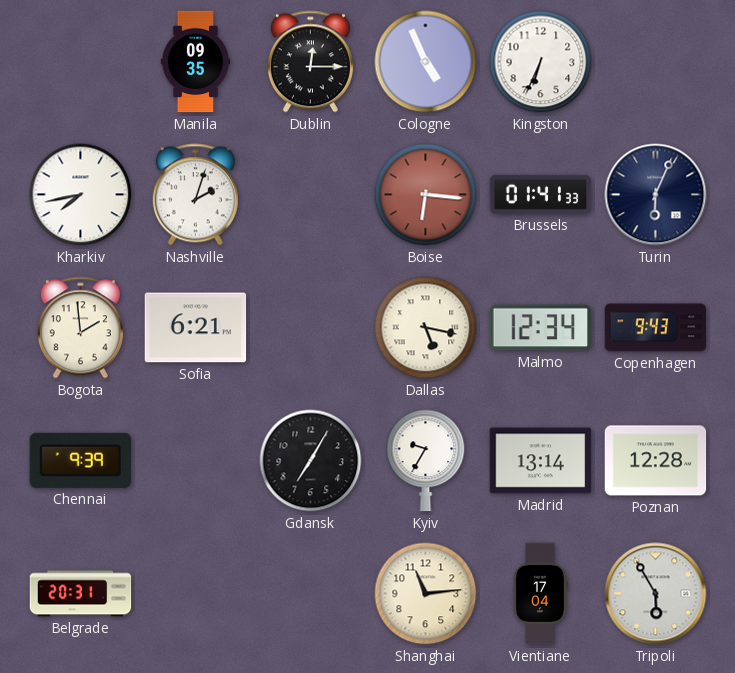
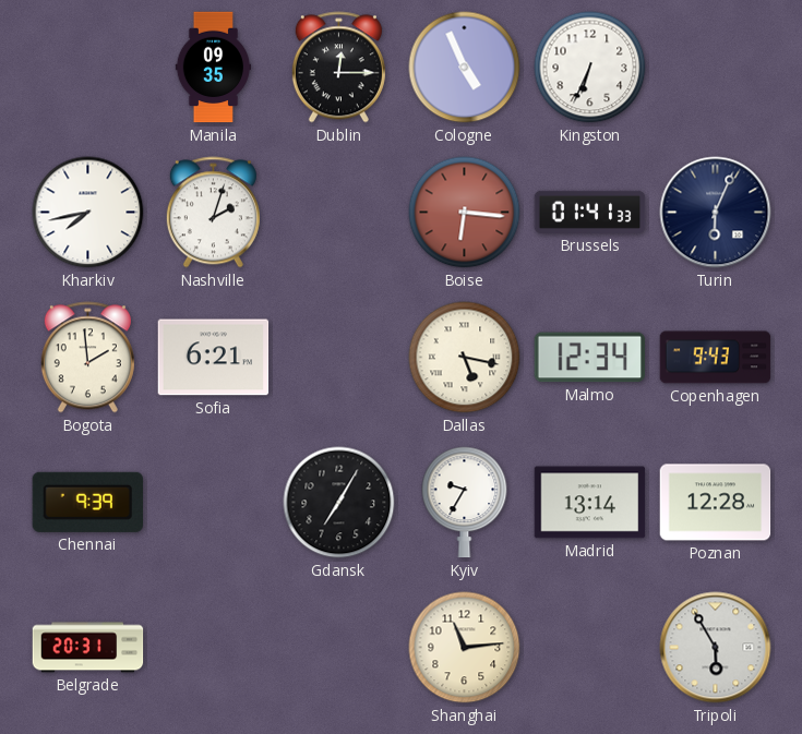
Vientiane: 17:04 -> none
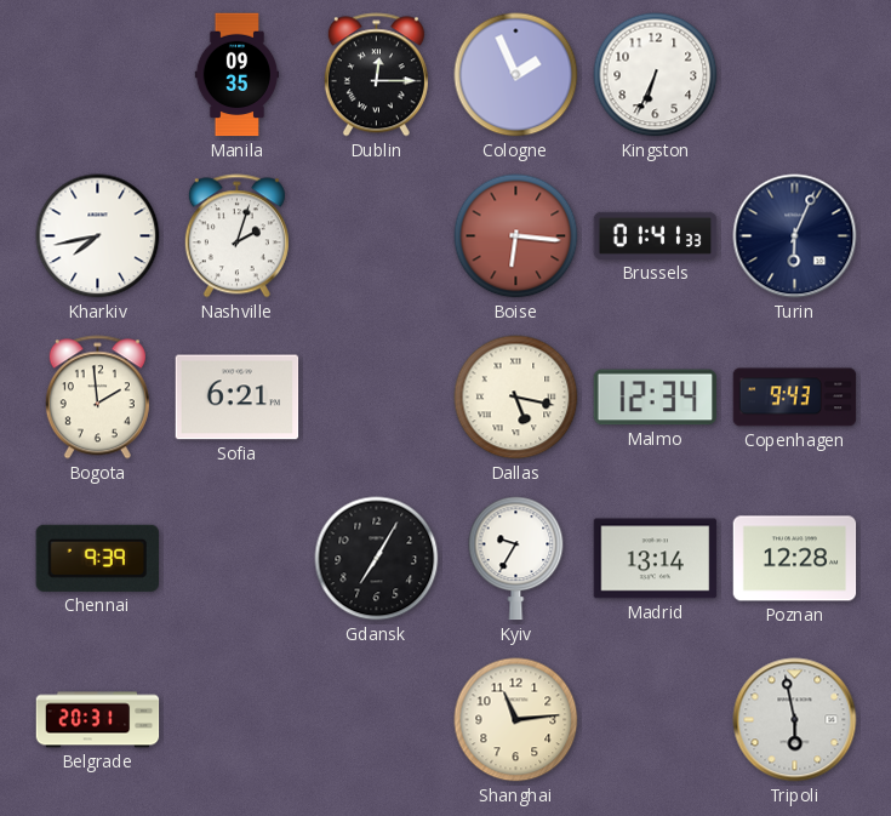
Cologne: 4:56 -> 1:56
Tripoli: 5:55 -> 5:58
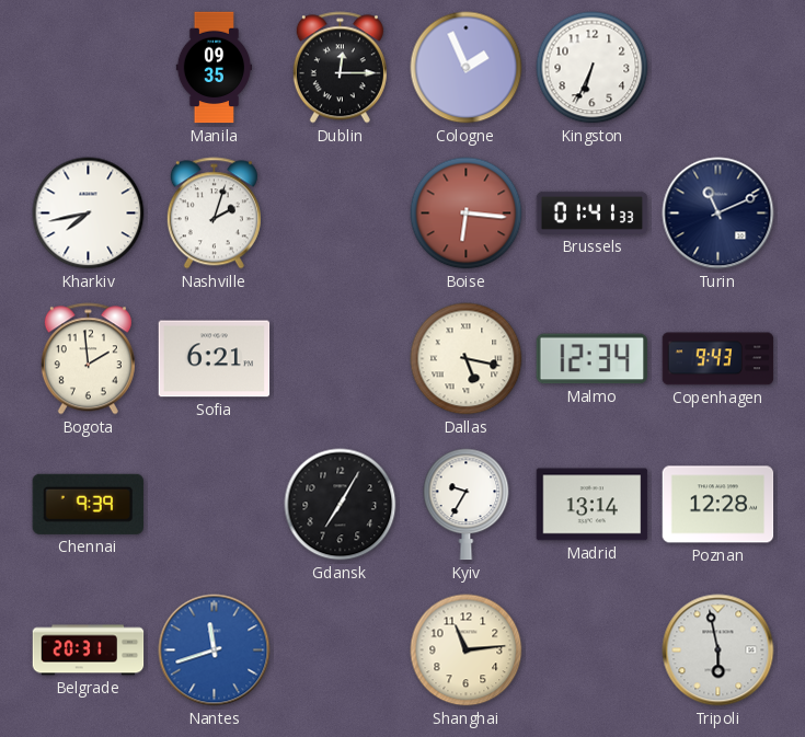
Turin: 6:04 -> 11:11
Nantes: none -> 11:42
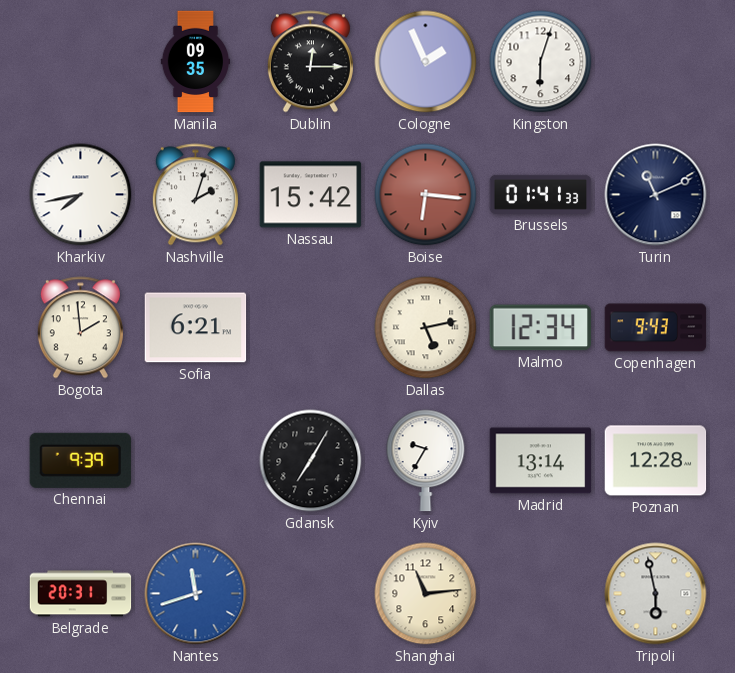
Kingston: 6:34 -> 6:03
Nassau: none -> 15:42
Dallas: 5:17 -> 5:13
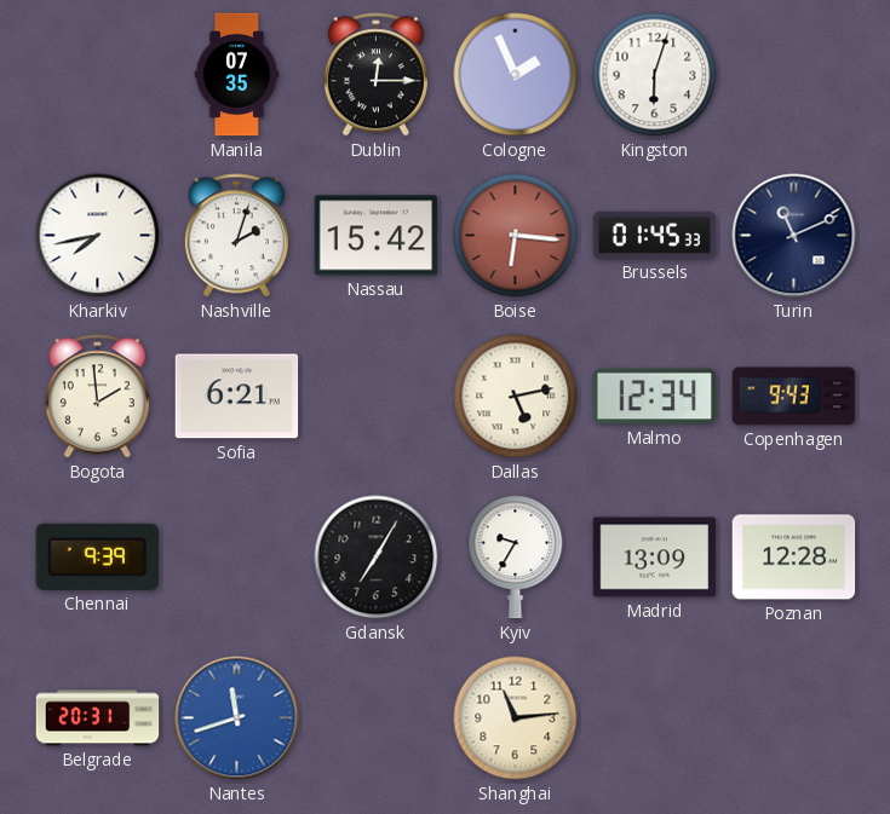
Manila: 09:35 -> 07:35
Brussels: 01:41 -> 01:45
Madrid: 13:14 -> 13:09
Tripoli: 5:58 -> none
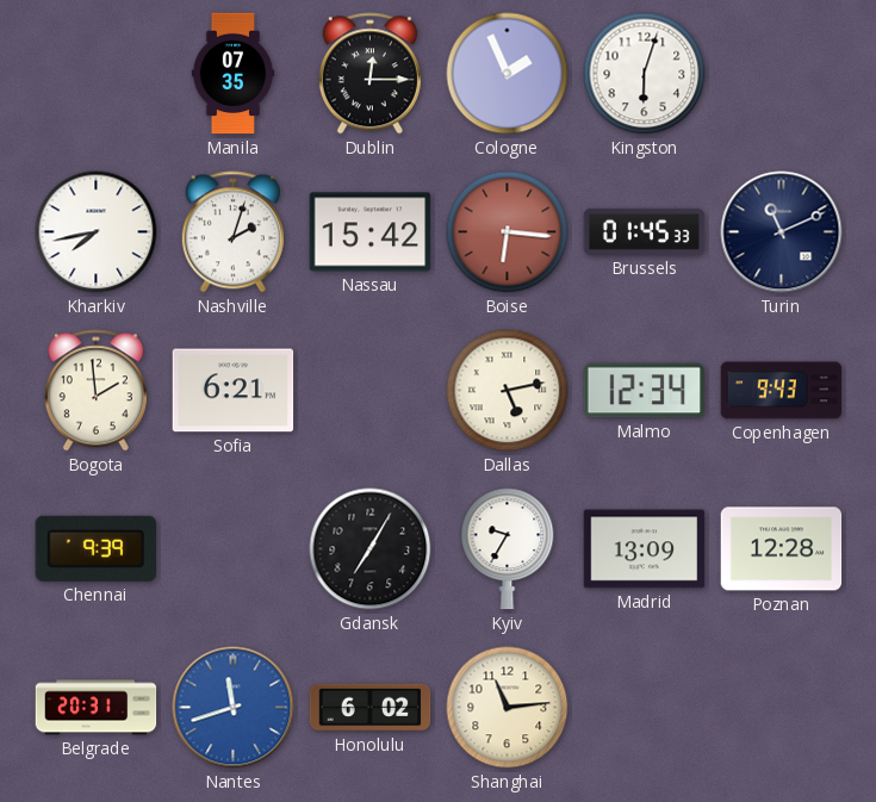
Honolulu: none -> 6:02
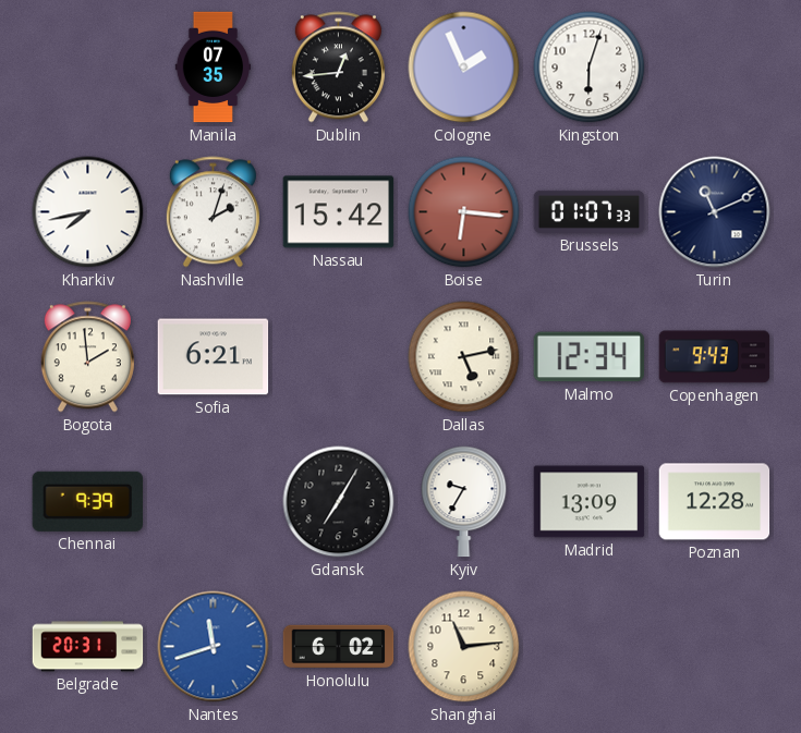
Dublin: 12:15 -> 12:44
Brussels: 01:45 -> 01:07
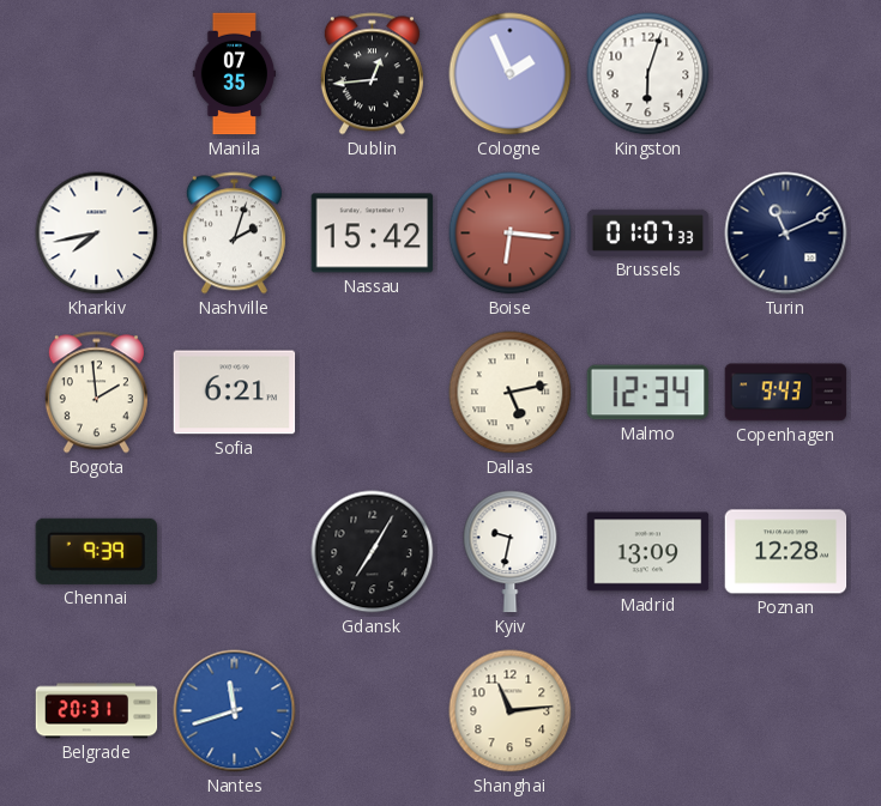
Kyiv: 9:35 -> 9:32
Honolulu: 6:02 -> none
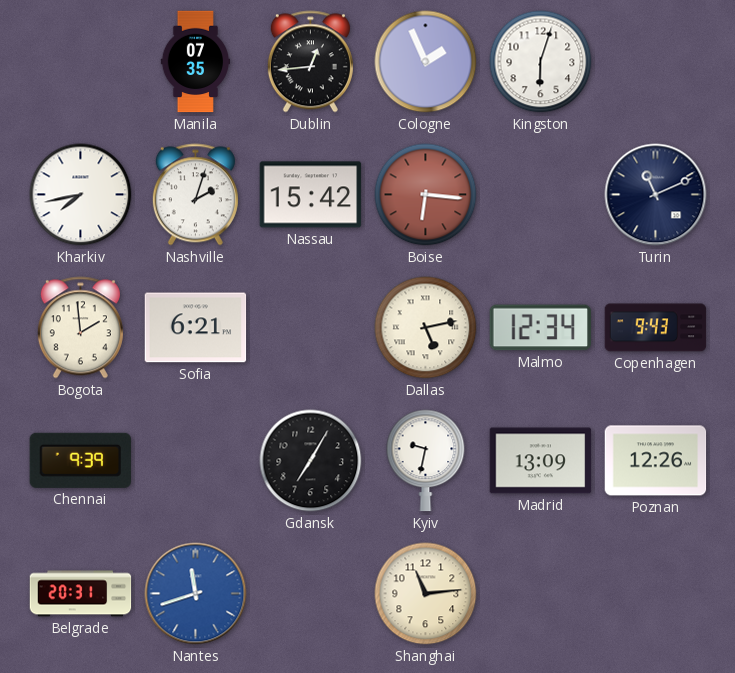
Brussels: 01:07 -> none
Poznan: 12:28 -> 12:26
